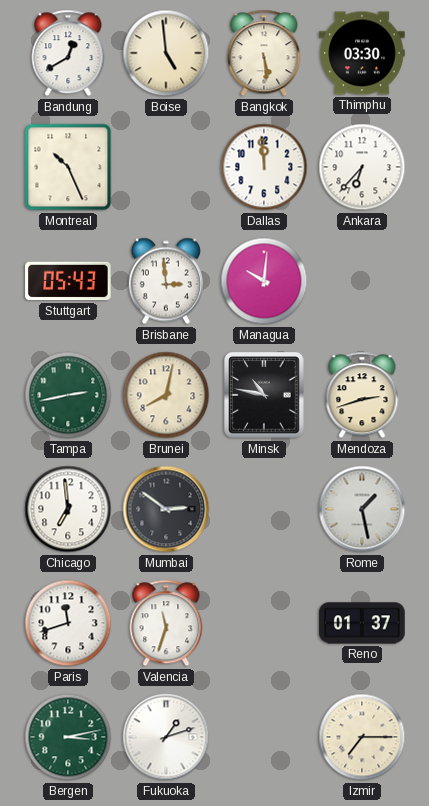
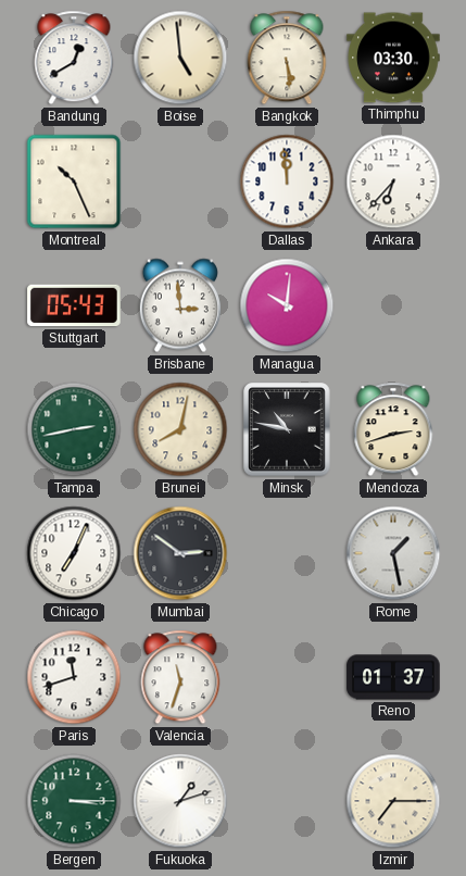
Chicago: 6:59 -> 7:04
Bergen: 3:13 -> 3:15
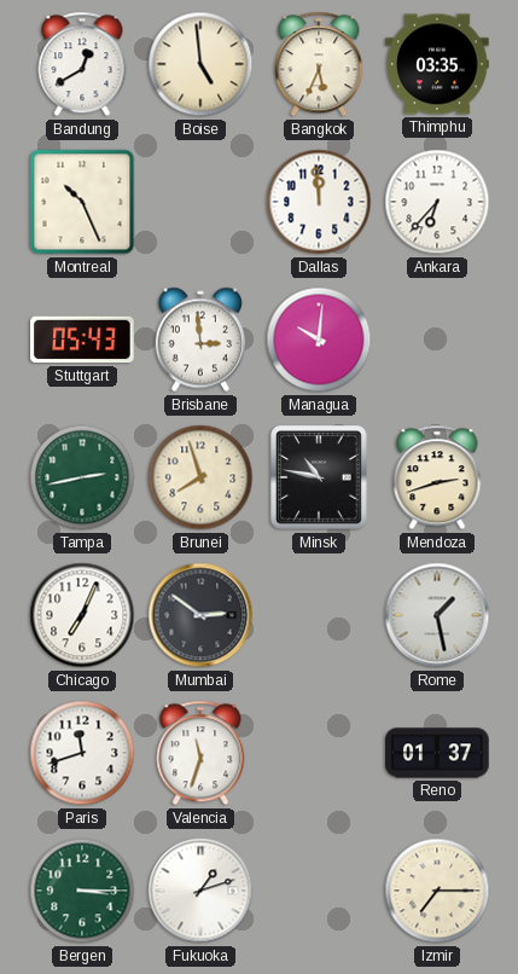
Bangkok: 5:29 -> 5:34
Thimphu: 03:30 -> 03:35
Brunei: 8:02 -> 7:57
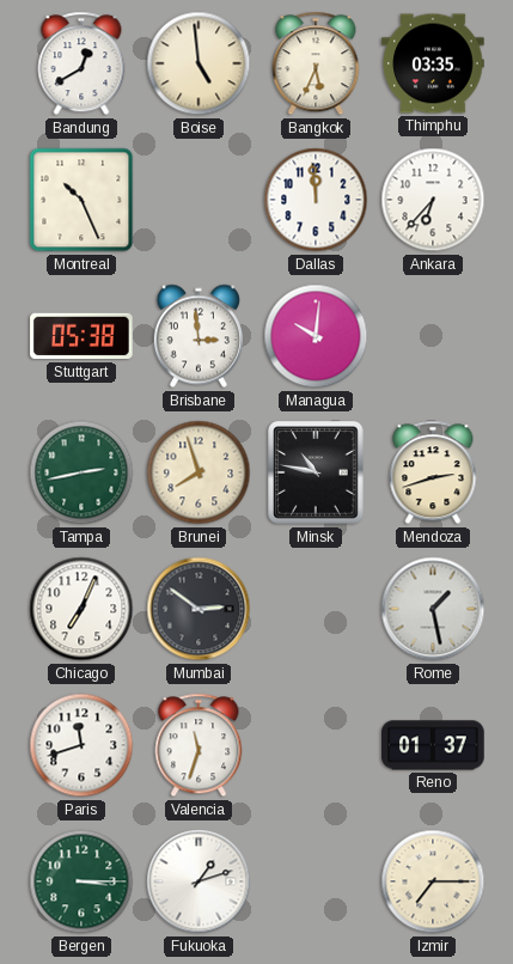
Stuttgart: 05:43 -> 05:38
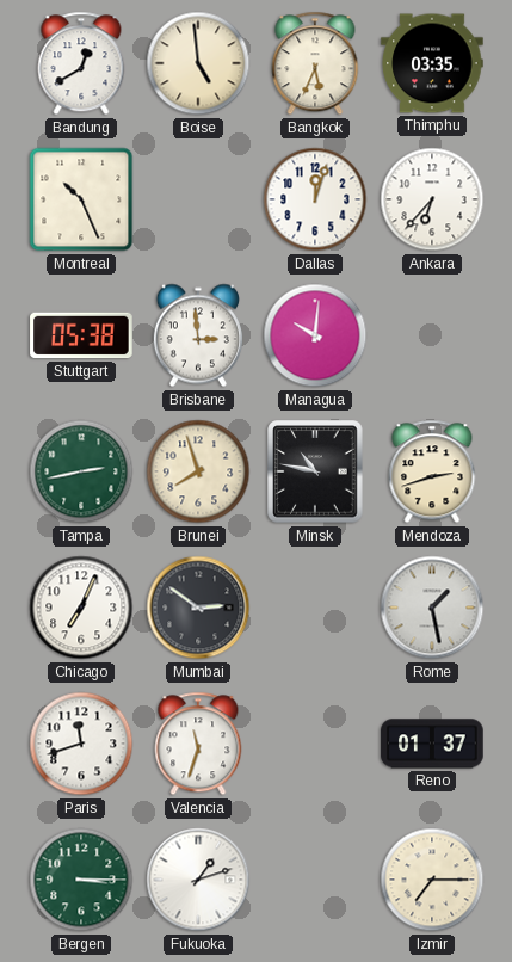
Dallas: 11:59 -> 12:03
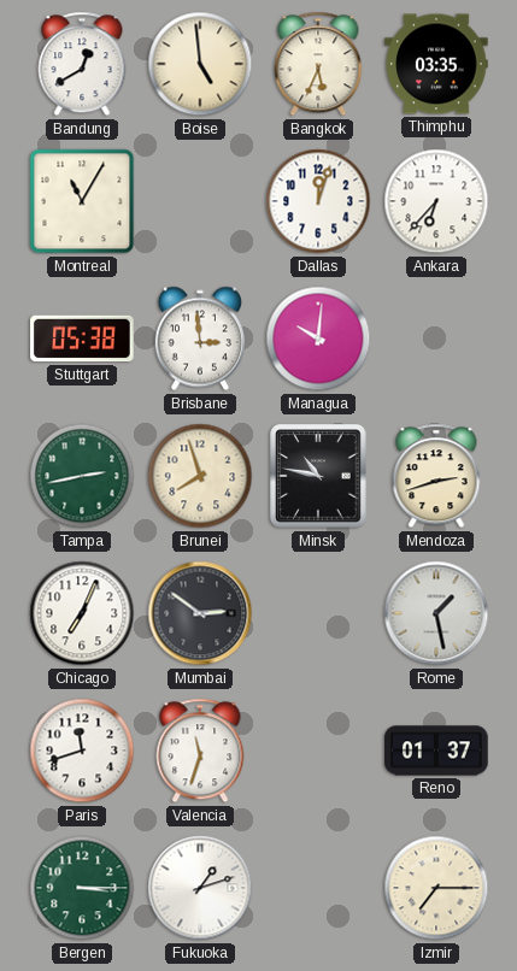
Montreal: 10:26 -> 11:05
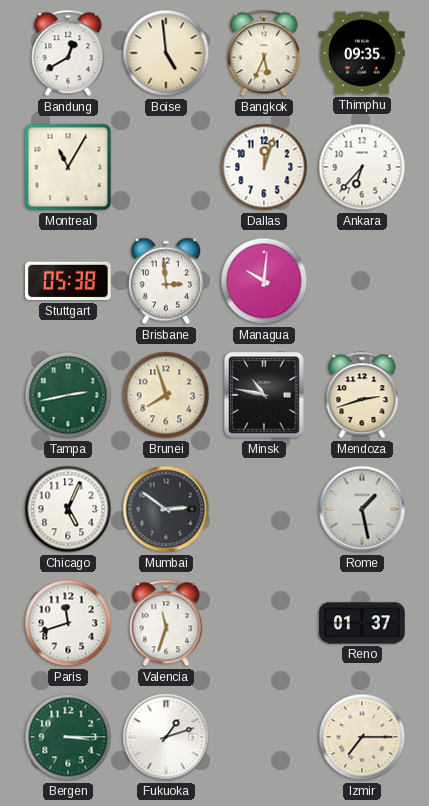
Thimphu: 03:35 -> 09:35
Chicago: 7:04 -> 5:04
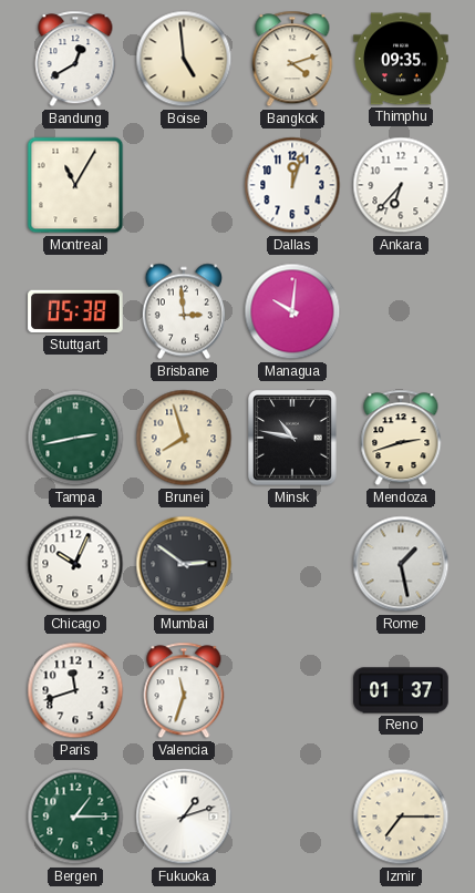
Bangkok: 5:34 -> 4:12
Chicago: 5:04 -> 10:04
Bergen: 3:15 -> 1:15
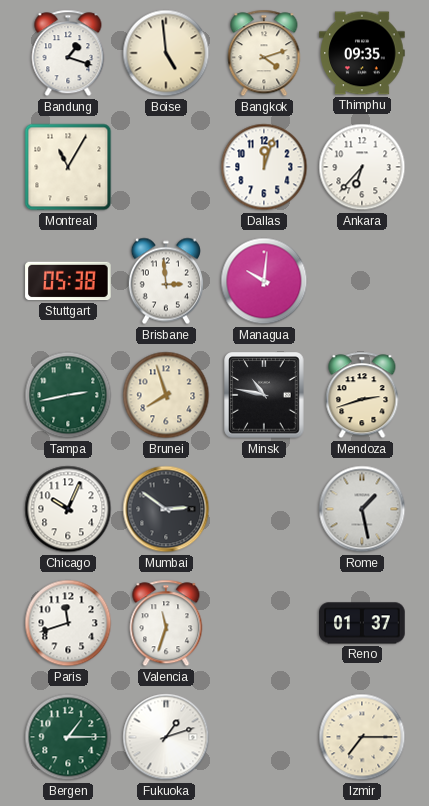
Bandung: 12:40 -> 1:18
